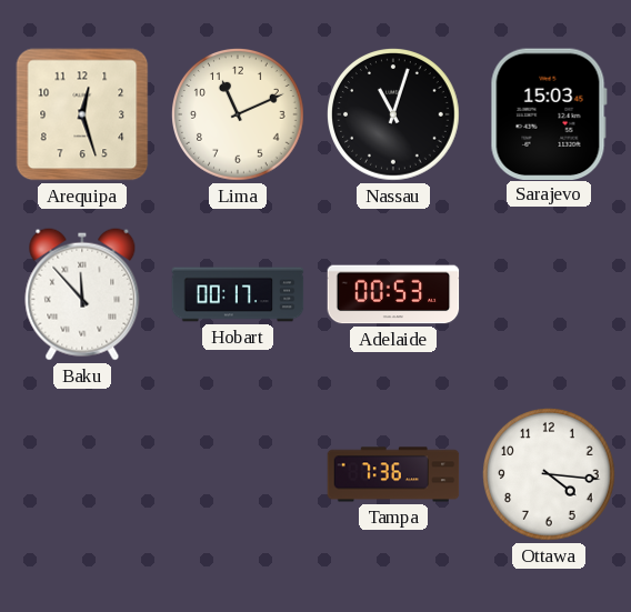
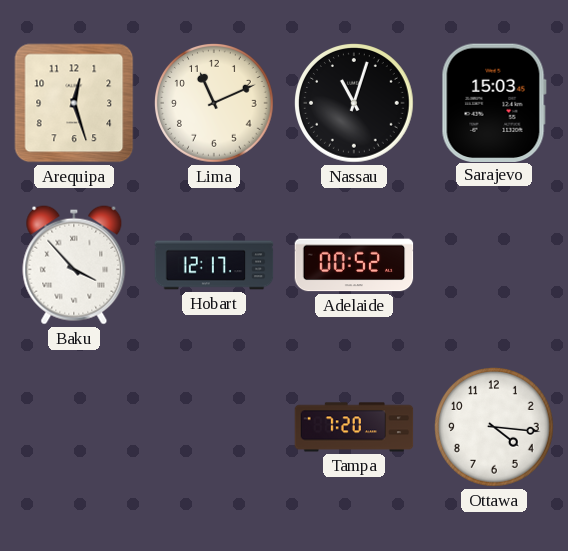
Baku: 11:53 -> 3:53
Hobart: 00:17 -> 12:17
Adelaide: 00:53 -> 00:52
Tampa: 7:36 -> 7:20
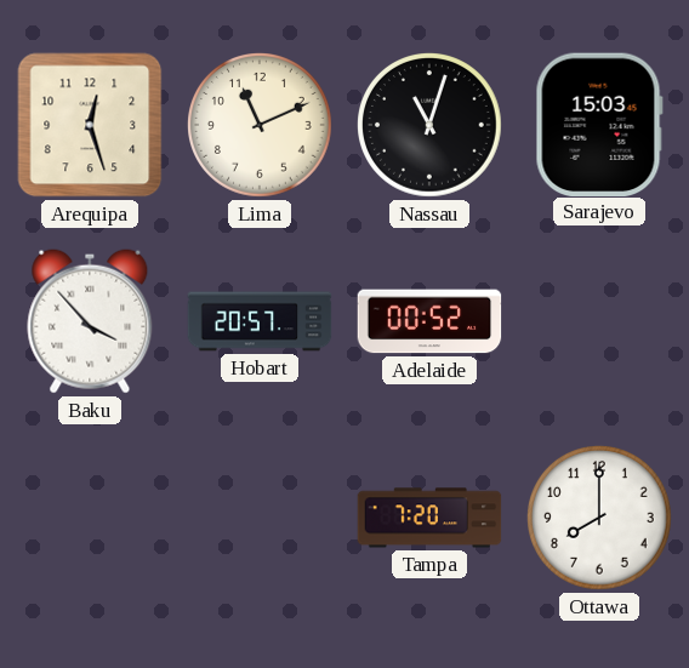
Hobart: 12:17 -> 20:57
Ottawa: 4:16 -> 8:00
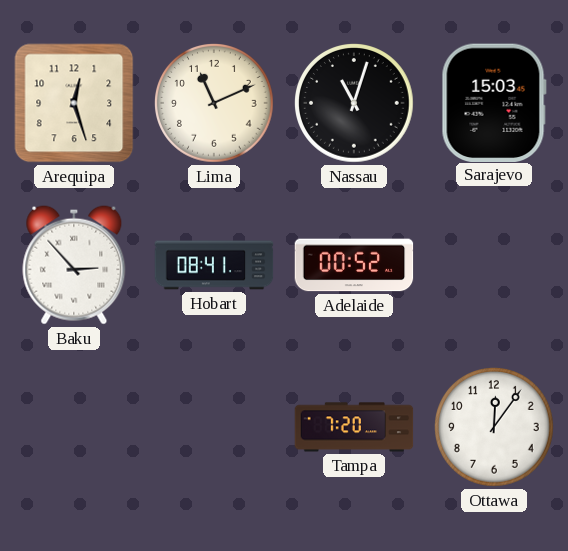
Baku: 3:53 -> 2:53
Hobart: 20:57 -> 08:41
Ottawa: 8:00 -> 12:06
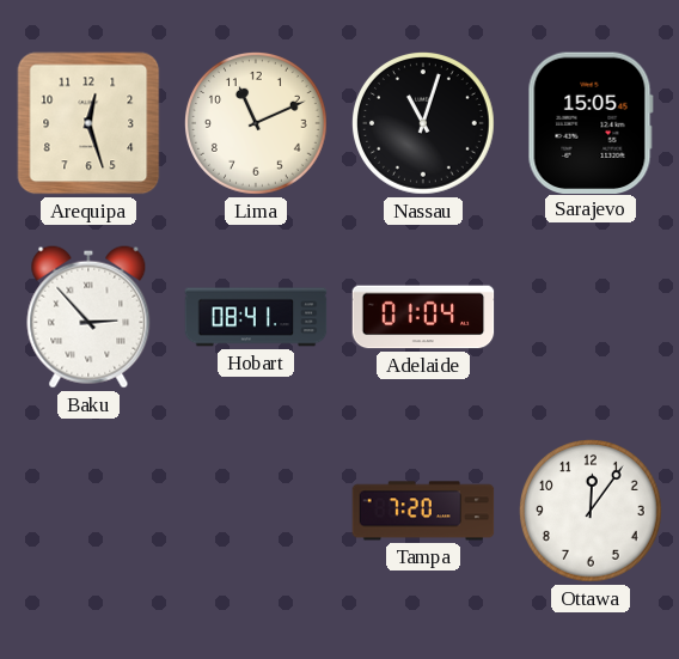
Sarajevo: 15:03 -> 15:05
Adelaide: 00:52 -> 01:04
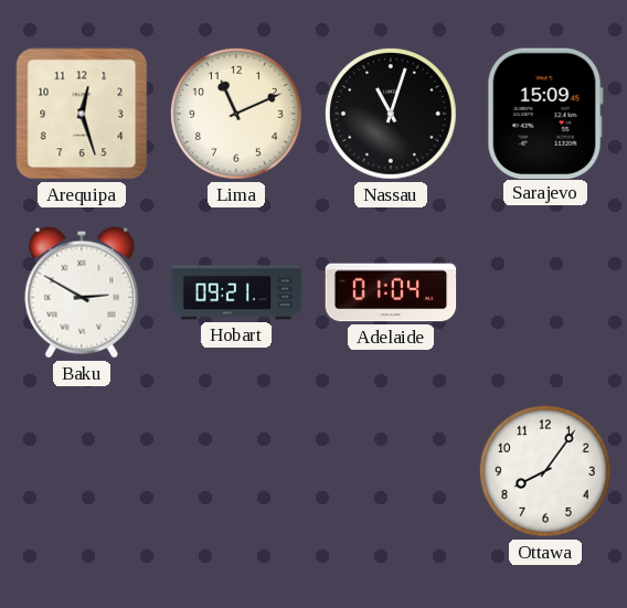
Sarajevo: 15:05 -> 15:09
Baku: 2:53 -> 2:50
Hobart: 08:41 -> 09:21
Tampa: 7:20 -> none
Ottawa: 12:06 -> 8:06
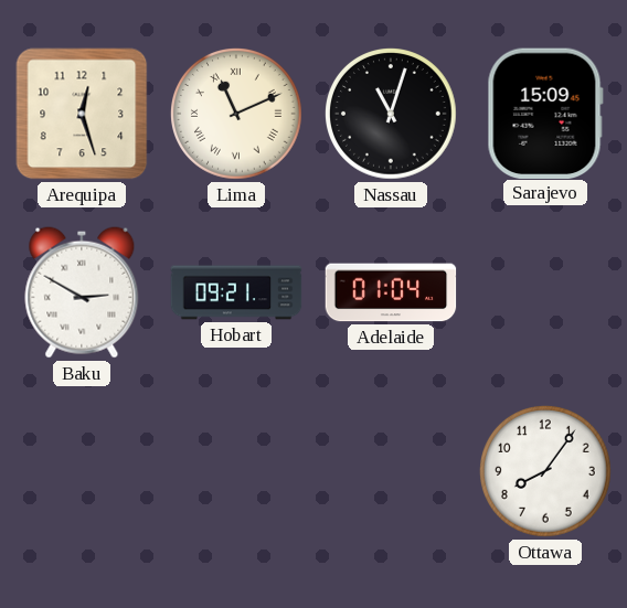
Lima numerals: Arabic -> Roman
